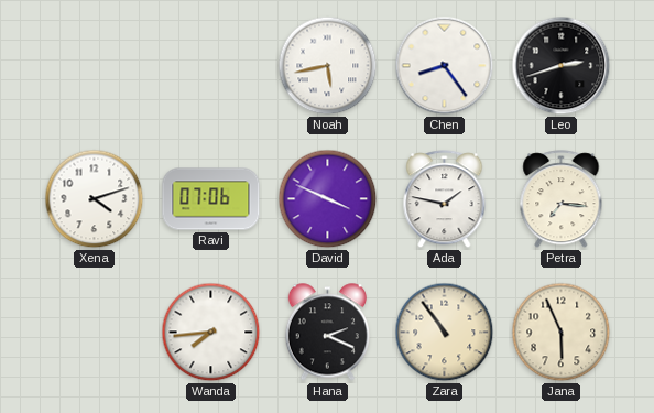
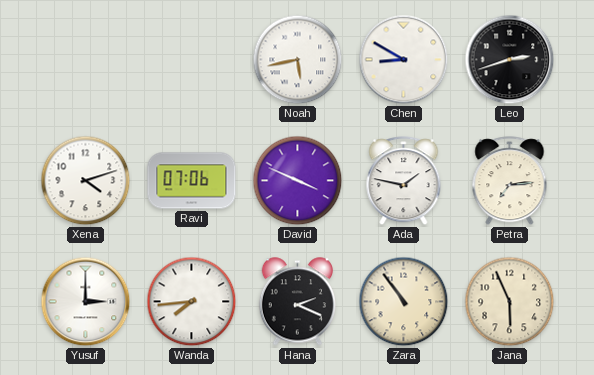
Chen: 8:24 -> 8:50
Petra: 7:16 -> 7:14
Yusuf: none -> 3:00
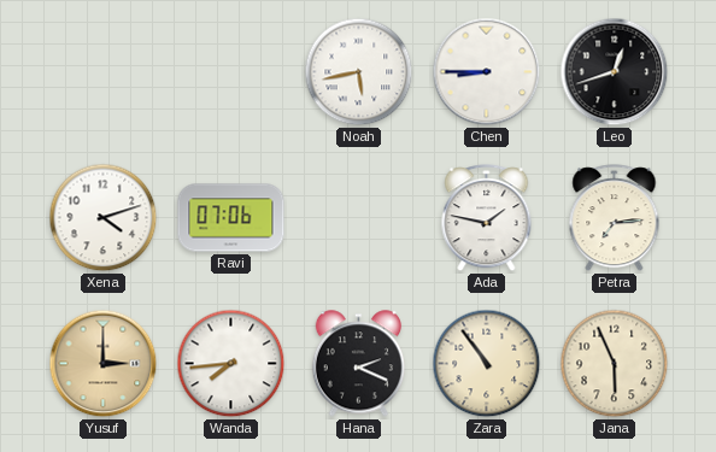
Chen: 8:50 -> 8:45
Leo: 2:42 -> 12:42
David: 3:49 -> none
Yusuf dial: white -> champagne
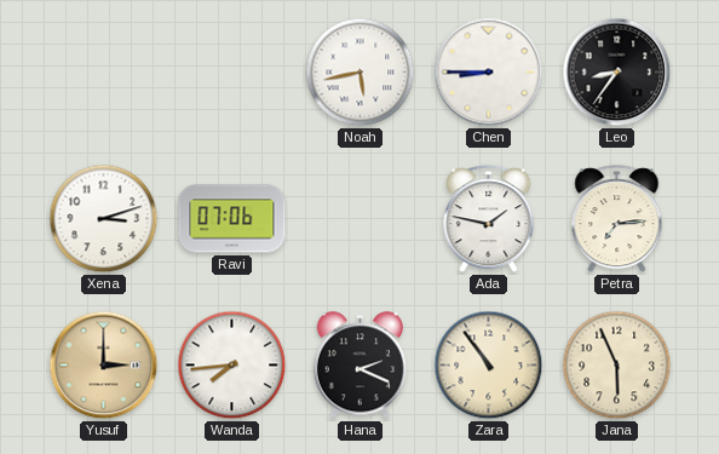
Leo: 12:42 -> 8:36
Xena: 4:12 -> 3:12
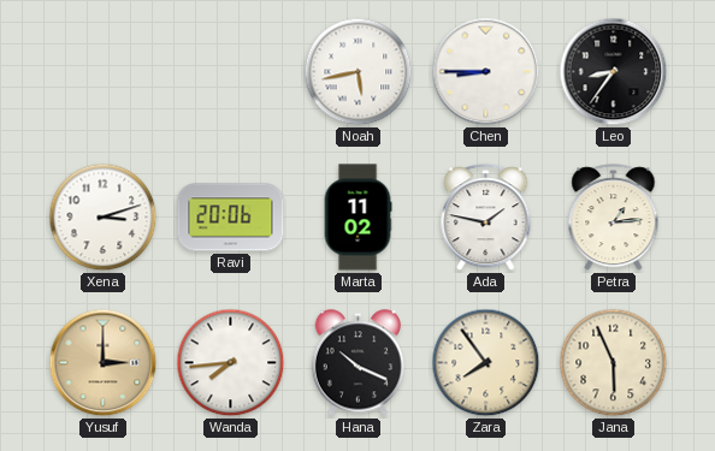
Ravi: 07:06 -> 20:06
Marta: none -> 11:02
Petra: 7:14 -> 1:14
Hana: 2:19 -> 10:19
Zara: 10:54 -> 7:54
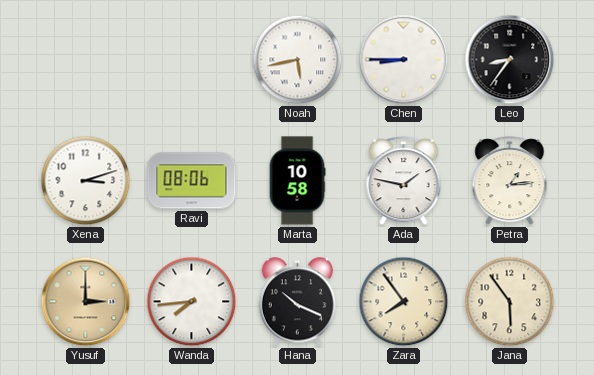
Ravi: 20:06 -> 08:06
Marta: 11:02 -> 10:58
Jana: 5:56 -> 5:54
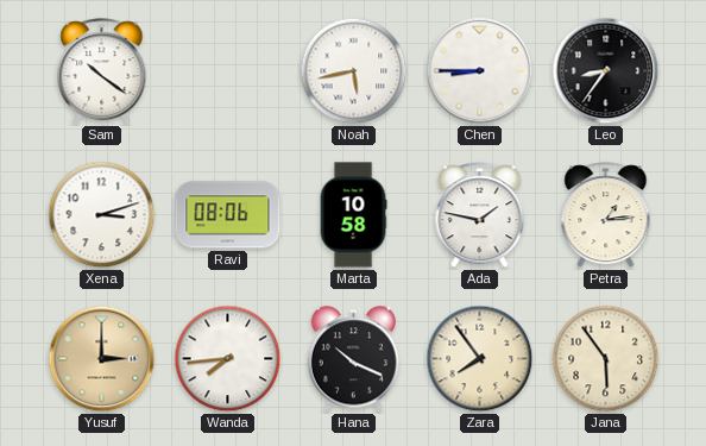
Sam: none -> 10:21
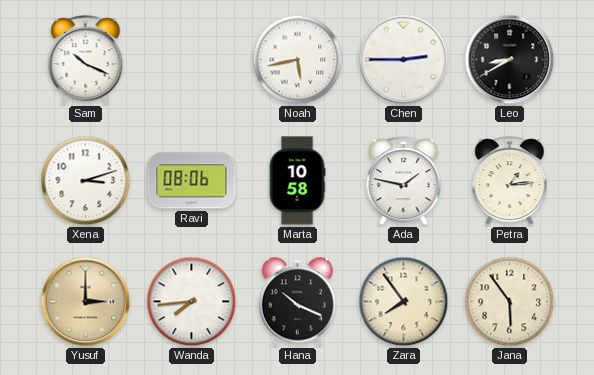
Sam: 10:21 -> 10:19
Chen: 8:45 -> 2:45
Leo: 8:36 -> 8:40
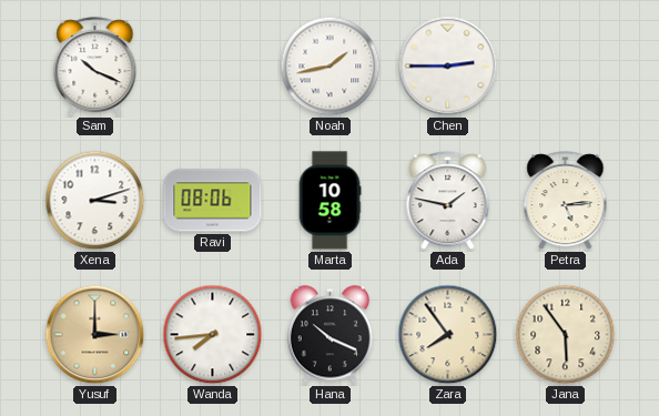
Noah: 5:43 -> 1:43
Leo: 8:40 -> none
Petra: 1:14 -> 5:14
